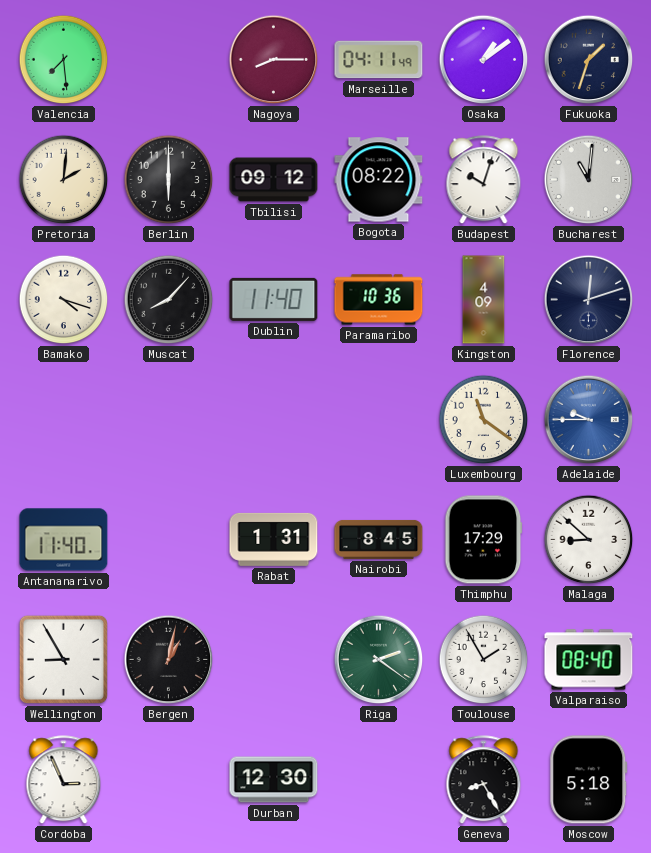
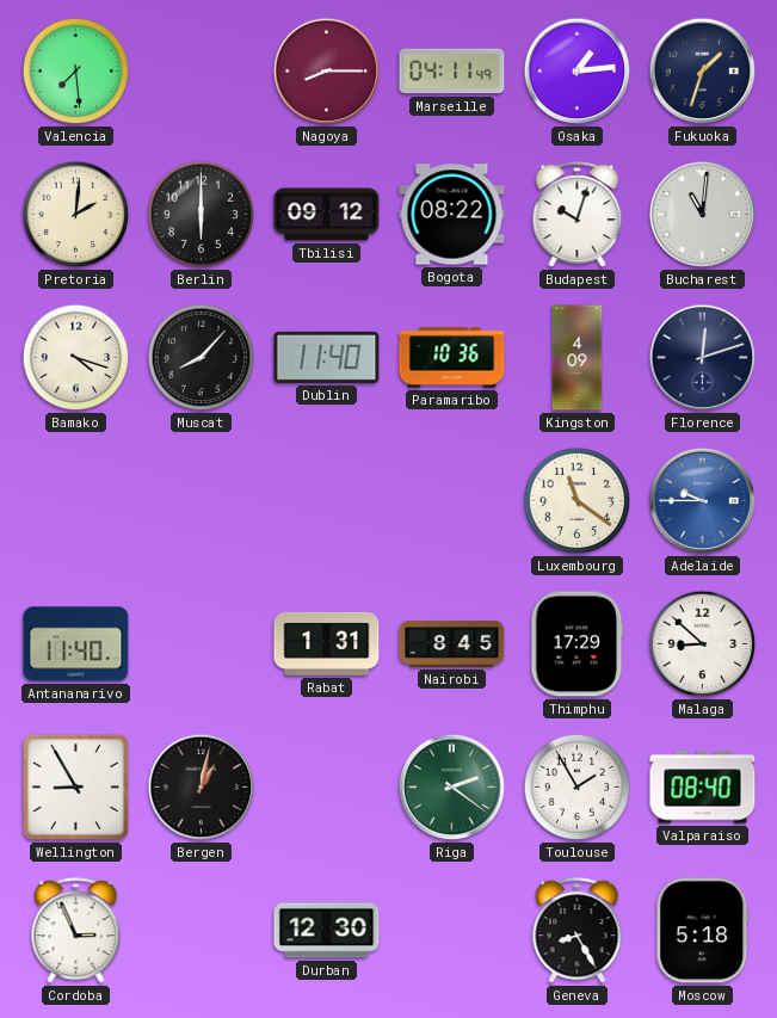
Osaka: 1:09 -> 1:14
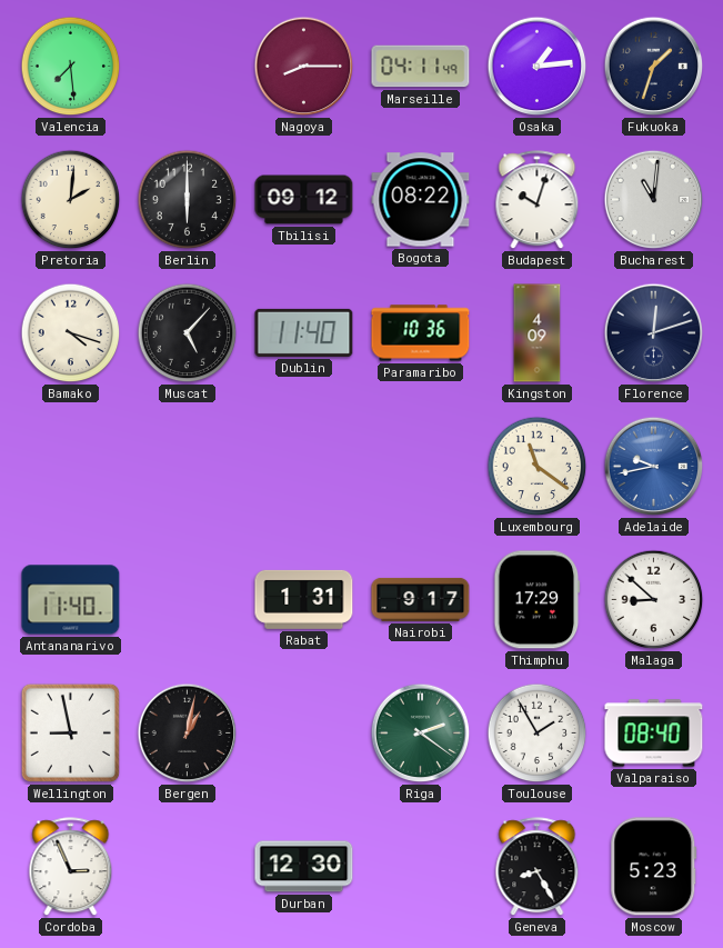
Muscat: 8:07 -> 5:07
Adelaide: 9:45 -> 9:43
Nairobi: 8:45 -> 9:17
Wellington: 8:55 -> 8:58
Moscow: 5:18 -> 5:23
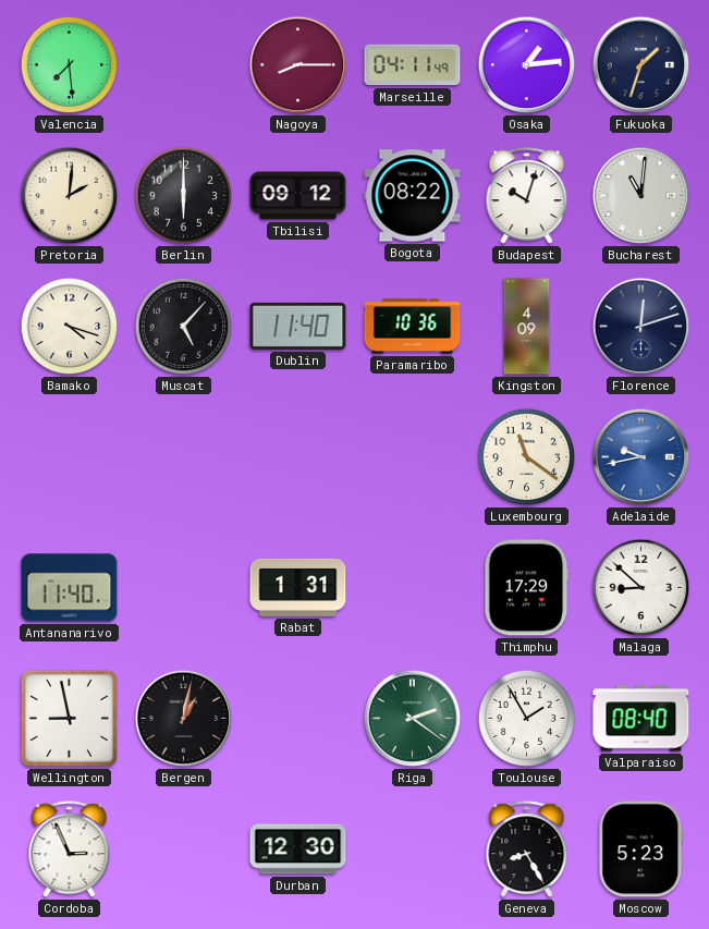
Nairobi: 9:17 -> none
